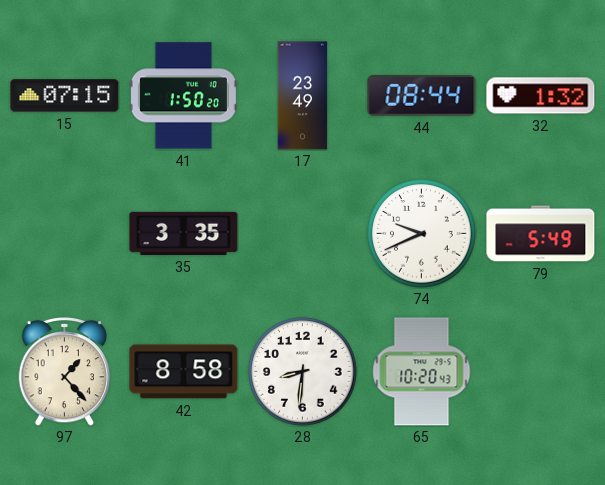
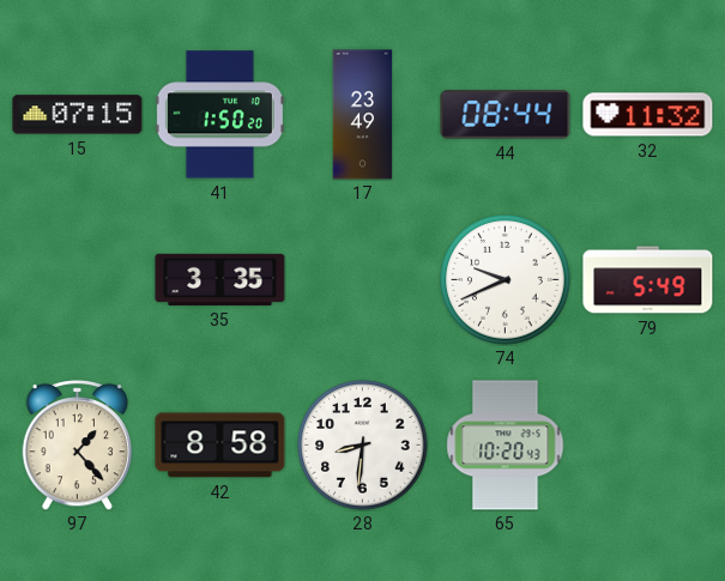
32: 1:32 -> 11:32
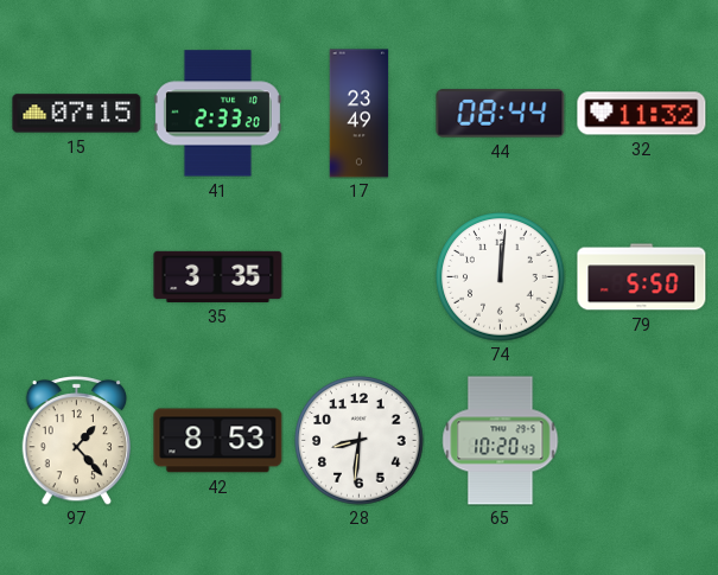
41: 1:50 -> 2:33
74: 9:41 -> 12:01
79: 5:49 -> 5:50
42: 8:58 -> 8:53
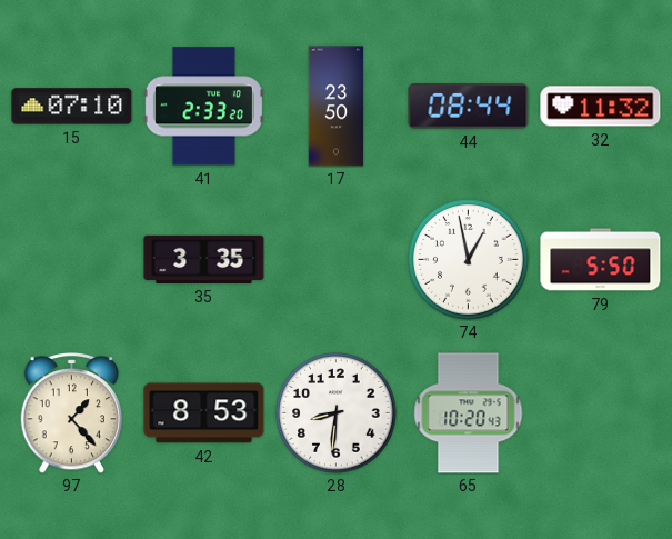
15: 07:15 -> 07:10
17: 23:49 -> 23:50
74: 12:01 -> 12:58
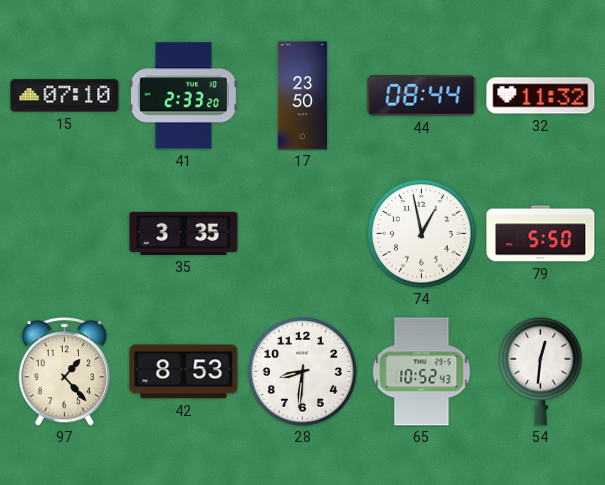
65: 10:20 -> 10:52
54: none -> 12:31
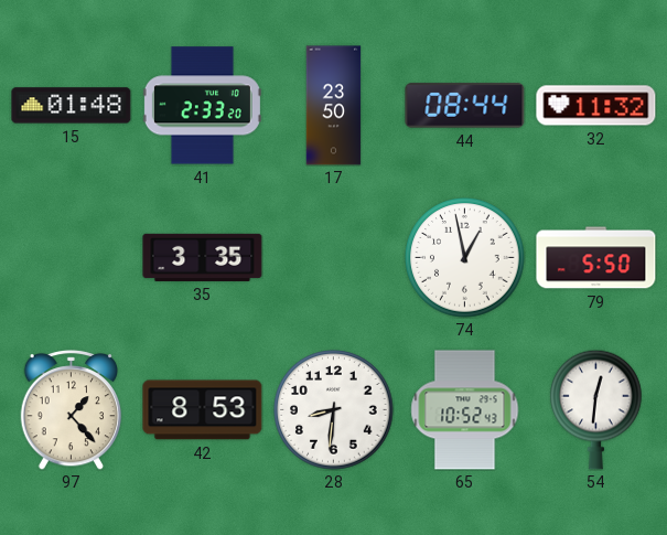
15: 07:10 -> 01:48
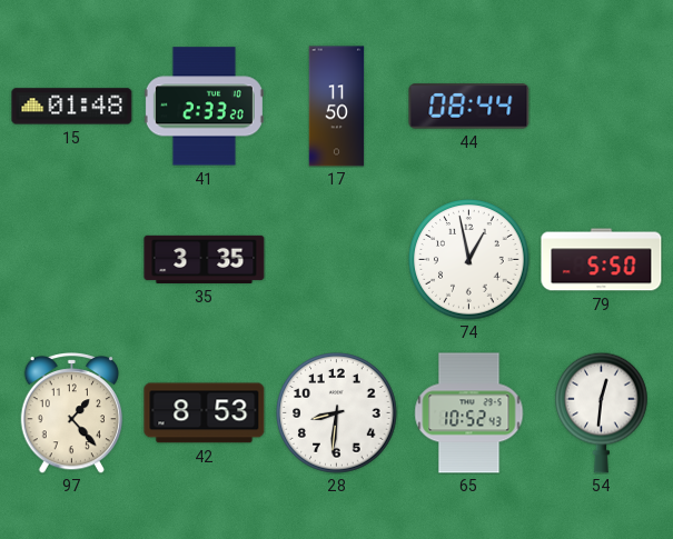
17: 23:50 -> 11:50
32: 11:32 -> none
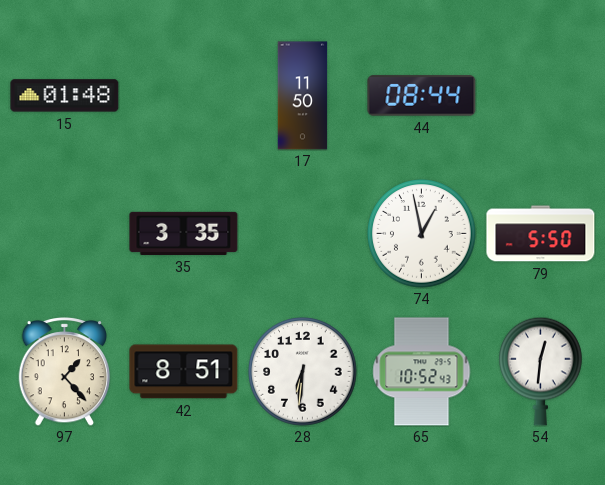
41: 2:33 -> none
42: 8:53 -> 8:51
28: 8:31 -> 6:31
